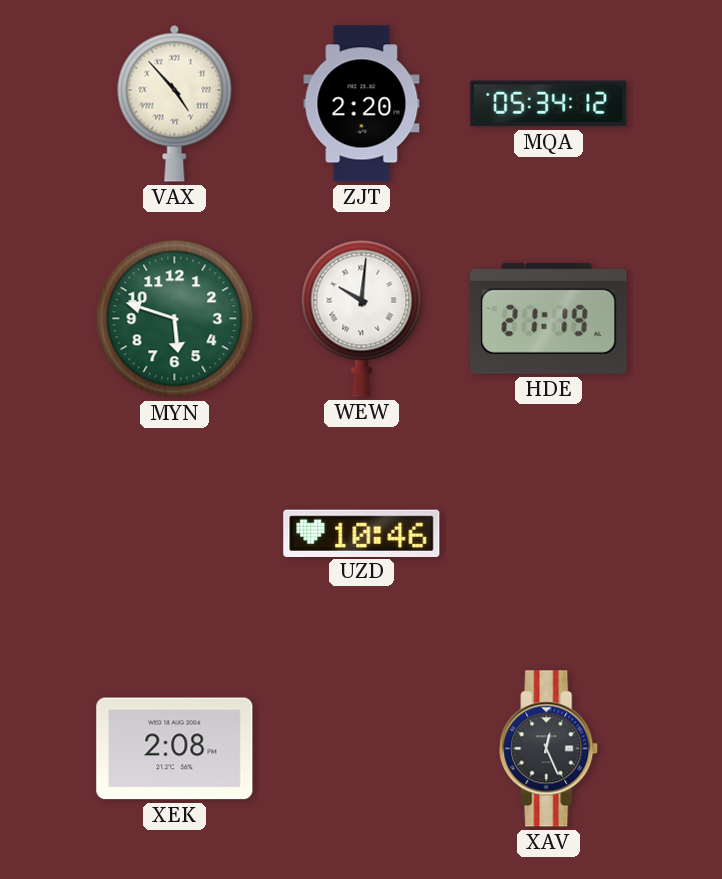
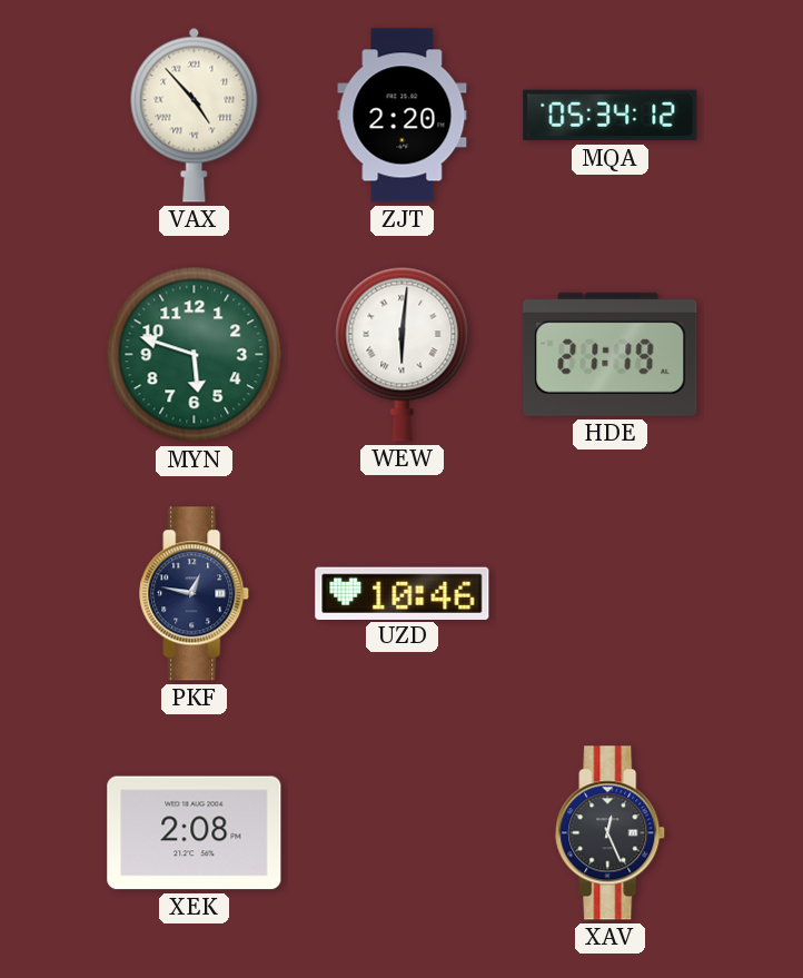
WEW: 10:01 -> 6:01
PKF: none -> 12:47
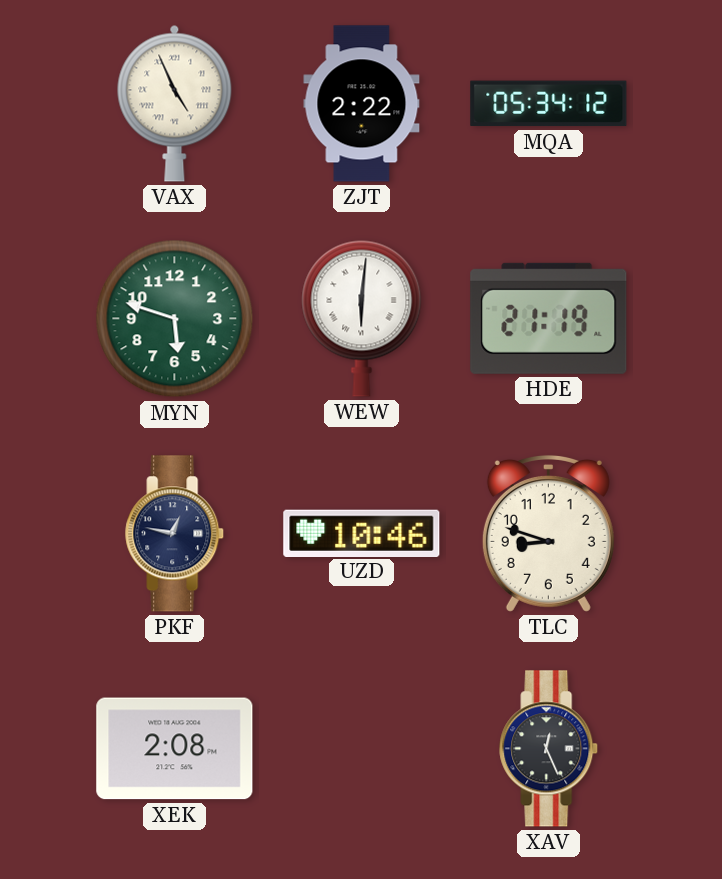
VAX: 4:53 -> 4:56
ZJT: 2:20 -> 2:22
TLC: none -> 8:48
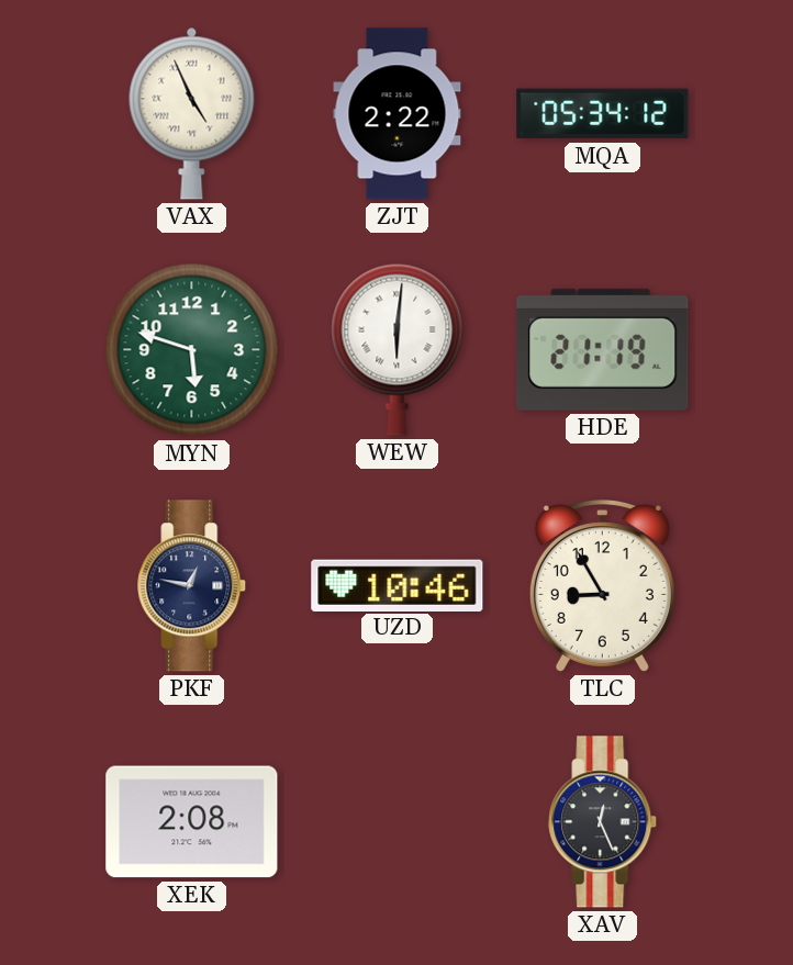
TLC: 8:48 -> 8:55
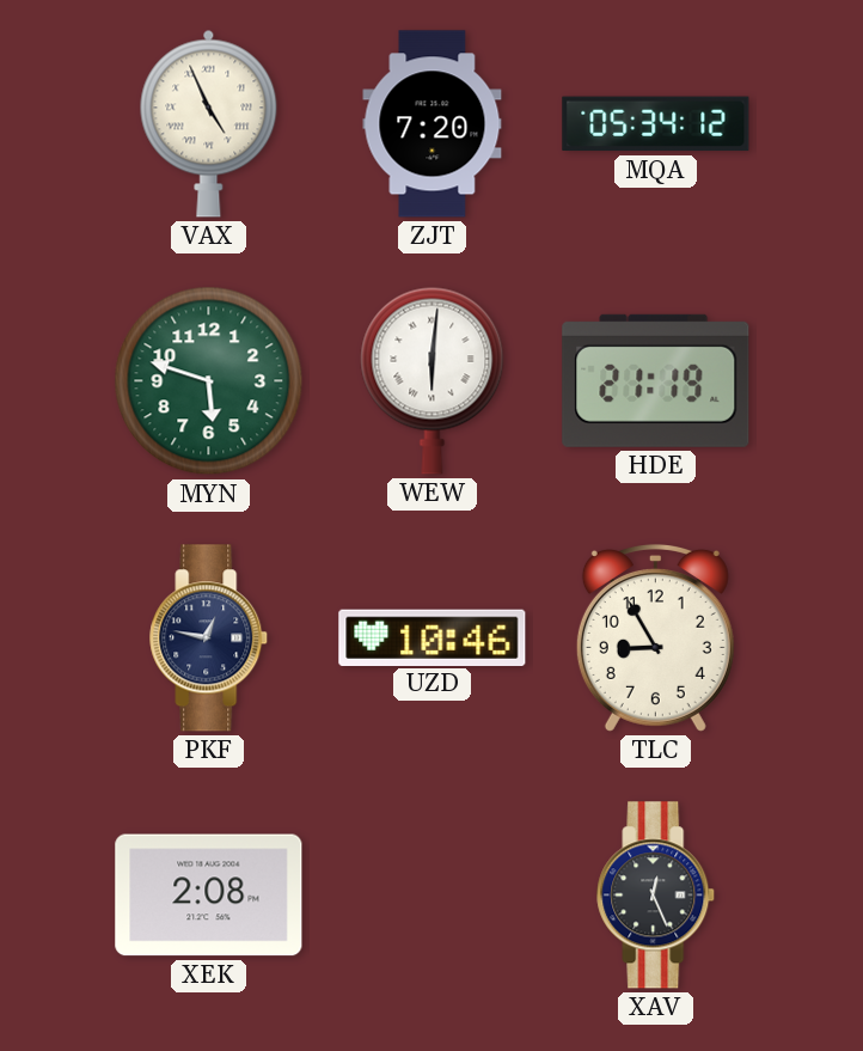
ZJT: 2:22 -> 7:20
